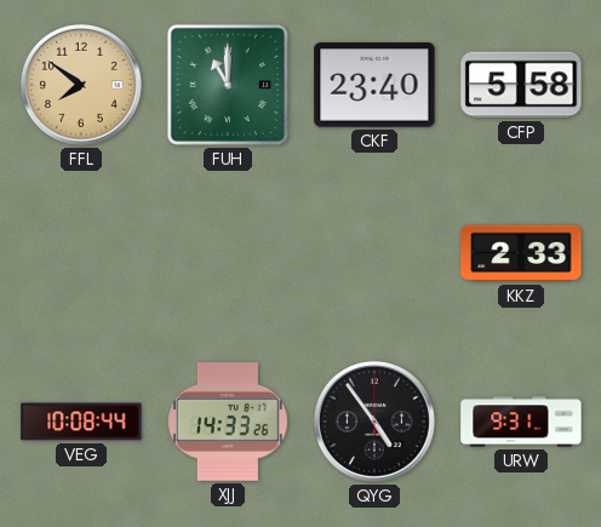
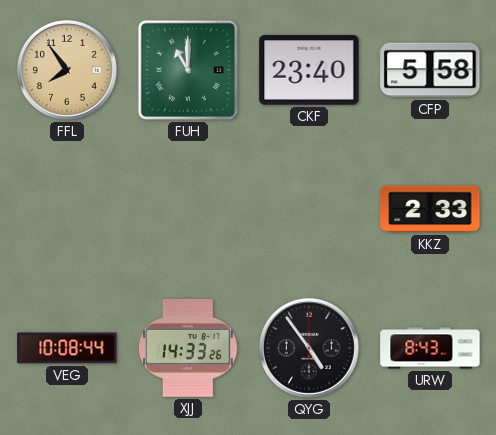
FFL: 7:51 -> 7:54
URW: 9:31 -> 8:43
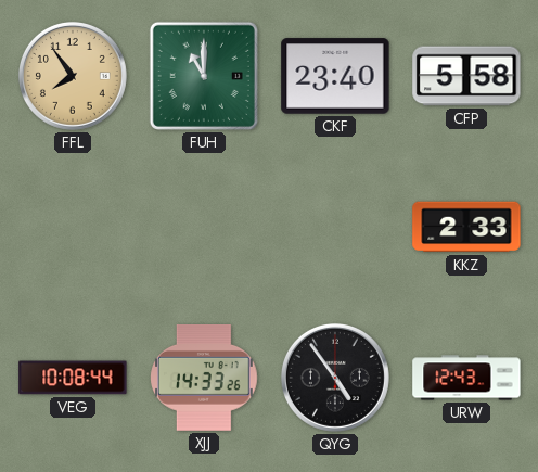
URW: 8:43 -> 12:43
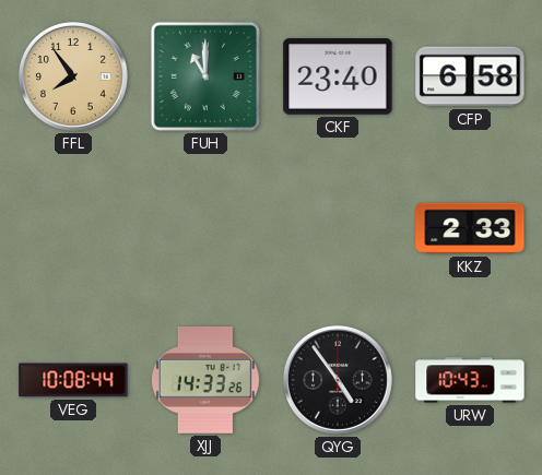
CFP: 5:58 -> 6:58
URW: 12:43 -> 10:43
